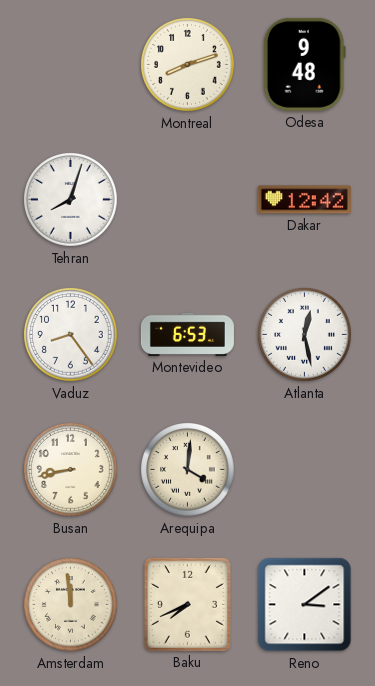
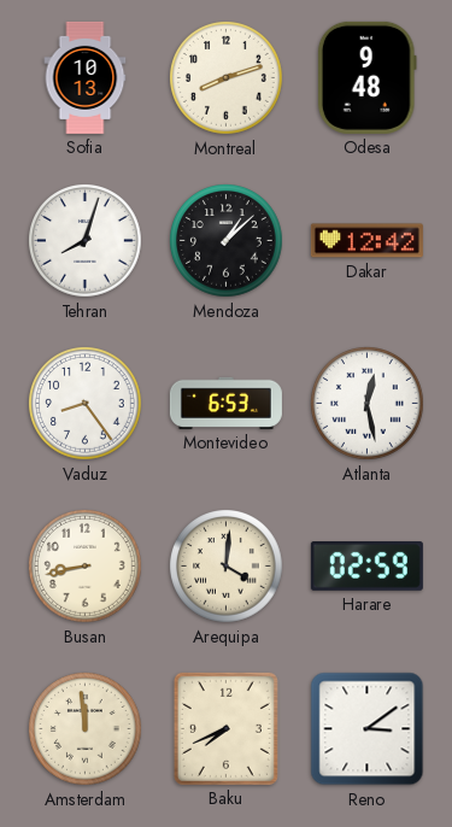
Sofia: none -> 10:13
Mendoza: none -> 1:08
Harare: none -> 02:59
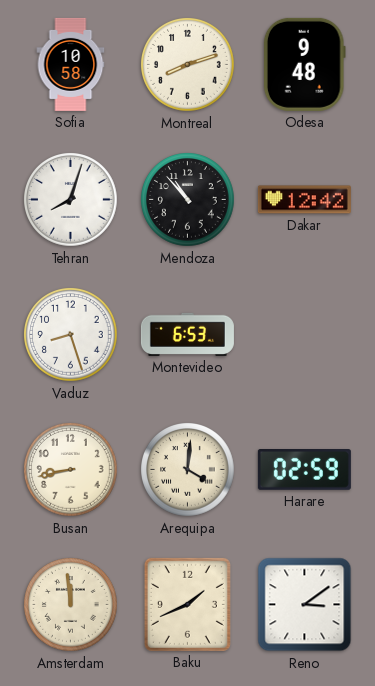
Sofia: 10:13 -> 10:58
Mendoza: 1:08 -> 10:53
Vaduz: 8:24 -> 8:27
Atlanta: 12:28 -> none
Baku: 7:41 -> 1:41
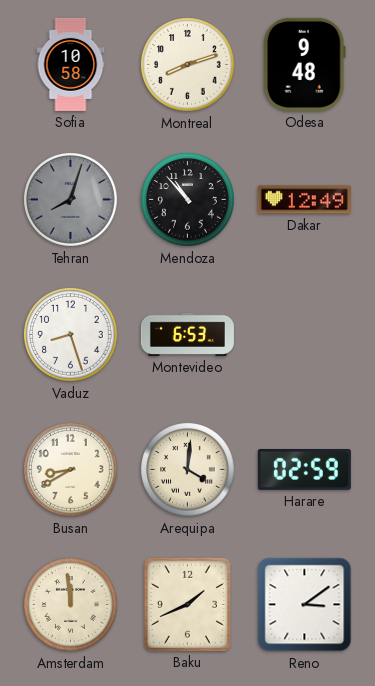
Tehran dial: white -> grey
Dakar: 12:42 -> 12:49
Busan: 8:43 -> 8:40
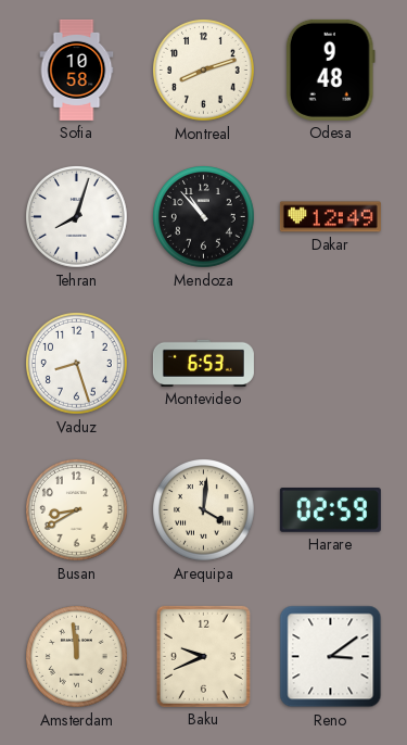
Tehran dial: grey -> white
Baku: 1:41 -> 9:41
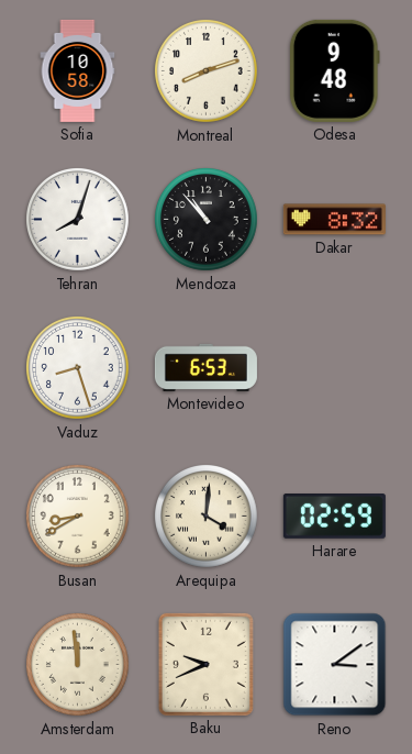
Dakar: 12:49 -> 8:32
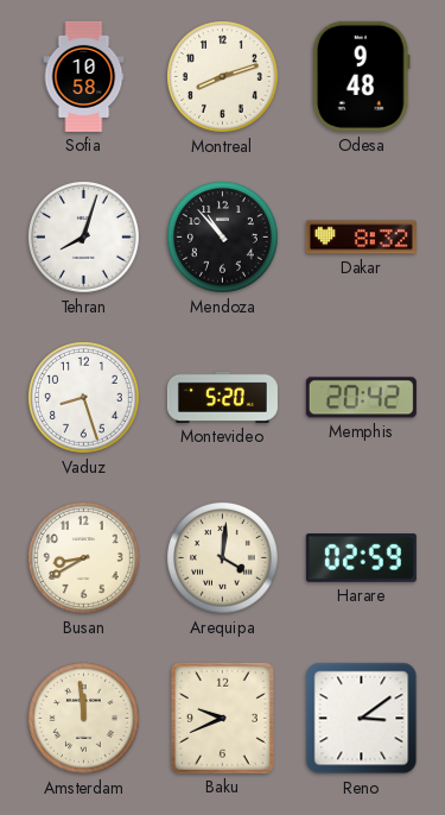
Montevideo: 6:53 -> 5:20
Memphis: none -> 20:42
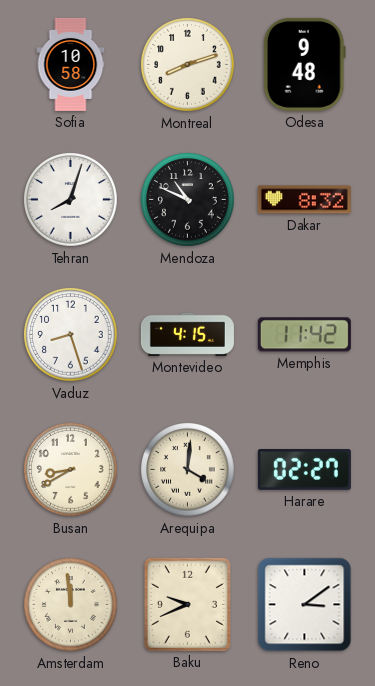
Mendoza: 10:53 -> 10:49
Montevideo: 5:20 -> 4:15
Memphis: 20:42 -> 11:42
Harare: 02:59 -> 02:27
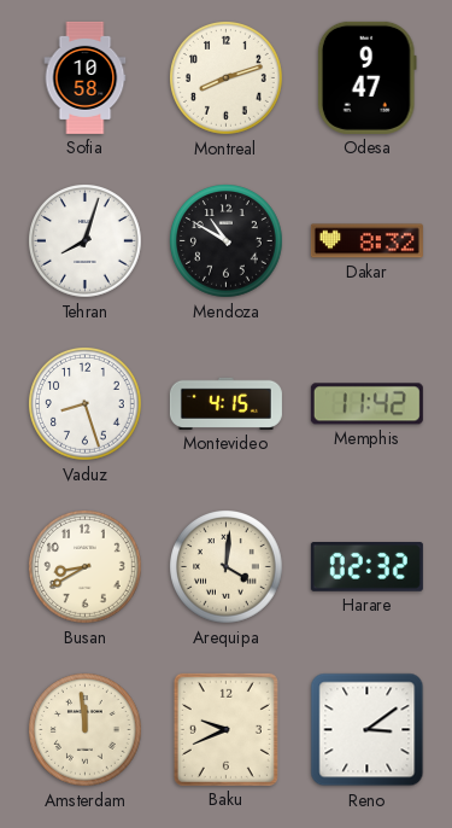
Odesa: 9:48 -> 9:47
Mendoza: 10:49 -> 10:50
Harare: 02:27 -> 02:32
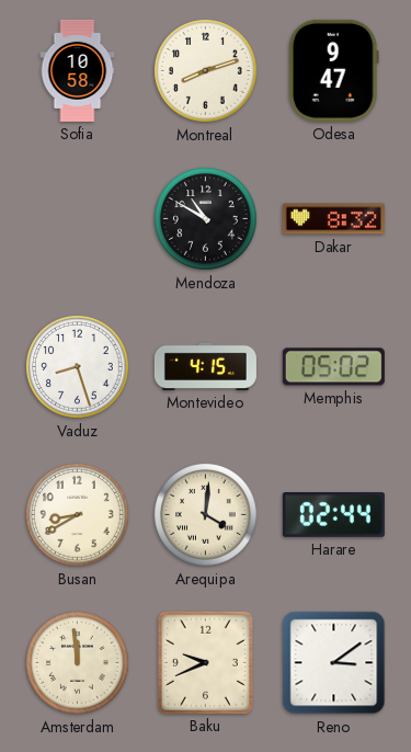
Tehran: 8:03 -> none
Memphis: 11:42 -> 05:02
Harare: 02:32 -> 02:44
